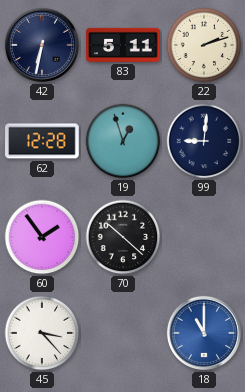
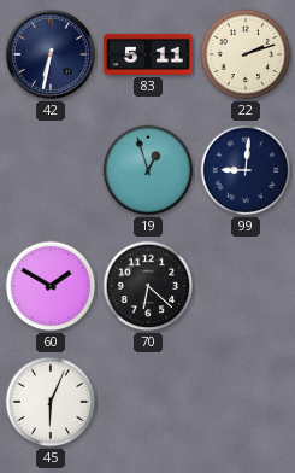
62: 12:28 -> none
60: 1:54 -> 1:50
70: 10:22 -> 6:22
45: 3:23 -> 6:04
18: 11:00 -> none
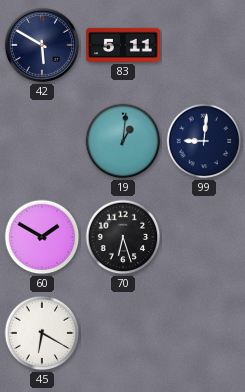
42: 6:32 -> 5:50
22: 2:12 -> none
19: 12:57 -> 1:01
70: 6:22 -> 6:27
45: 6:04 -> 6:20
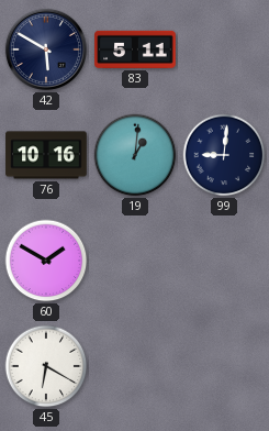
76: none -> 10:16
70: 6:27 -> none
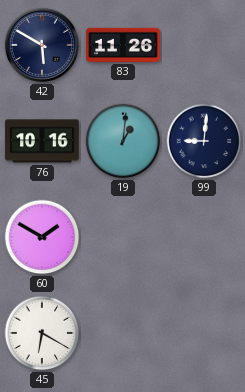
83: 5:11 -> 11:26
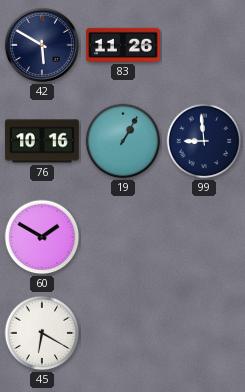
19: 1:01 -> 1:05
99: 9:01 -> 8:59
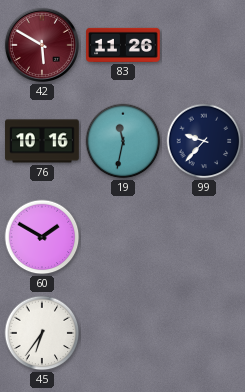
42 dial: navy -> burgundy
19: 1:05 -> 11:32
99: 8:59 -> 9:37
45: 6:20 -> 6:36
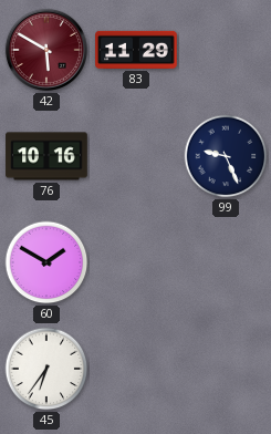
83: 11:26 -> 11:29
19: 11:32 -> none
99: 9:37 -> 9:26
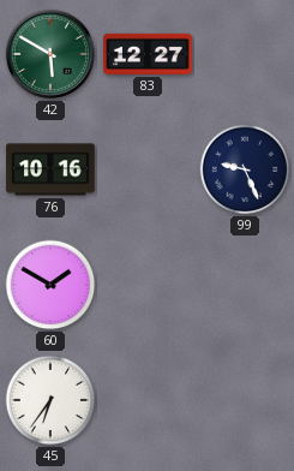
42 dial: burgundy -> green
83: 11:29 -> 12:27
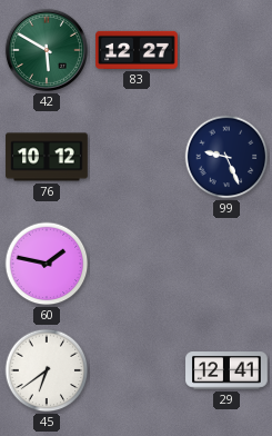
76: 10:16 -> 10:12
60: 1:50 -> 1:47
45: 6:36 -> 6:39
29: none -> 12:41
